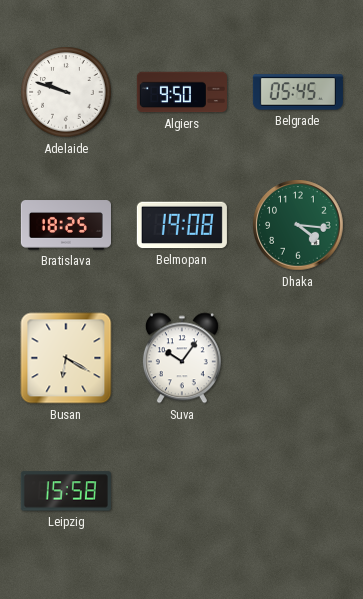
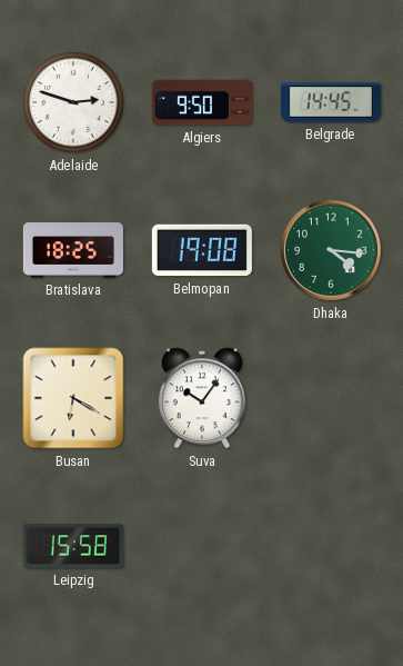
Adelaide: 9:48 -> 2:48
Belgrade: 05:45 -> 14:45
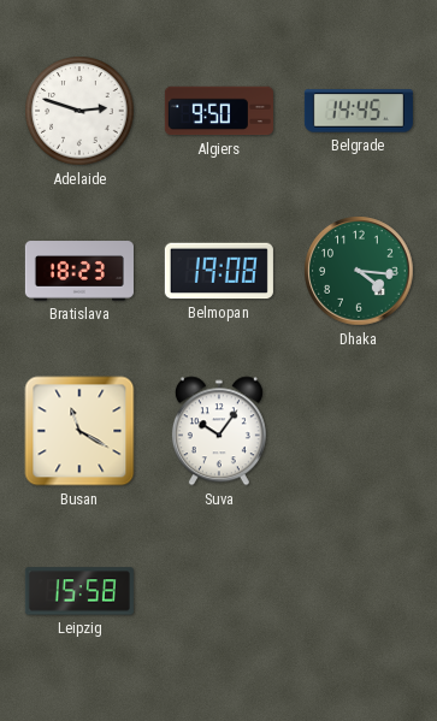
Bratislava: 18:25 -> 18:23
Busan: 6:20 -> 11:20
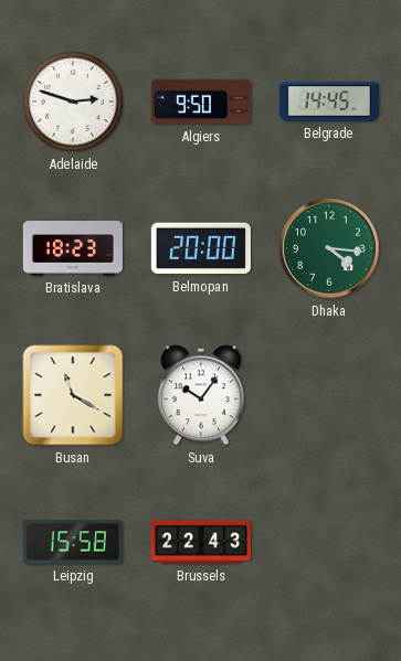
Belmopan: 19:08 -> 20:00
Brussels: none -> 22:43
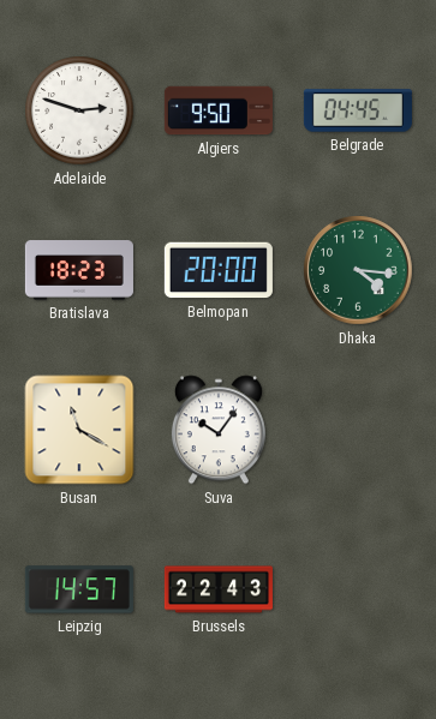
Belgrade: 14:45 -> 04:45
Leipzig: 15:58 -> 14:57
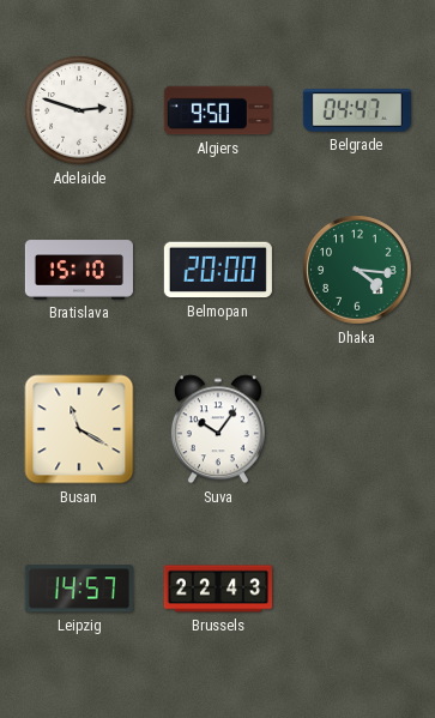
Belgrade: 04:45 -> 04:47
Bratislava: 18:23 -> 15:10
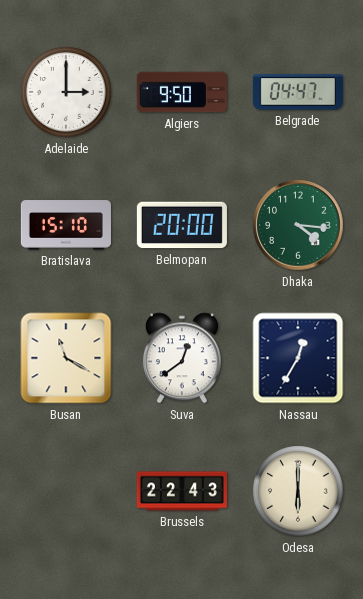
Adelaide: 2:48 -> 3:00
Suva: 10:06 -> 12:39
Nassau: none -> 12:35
Leipzig: 14:57 -> none
Odesa: none -> 6:00
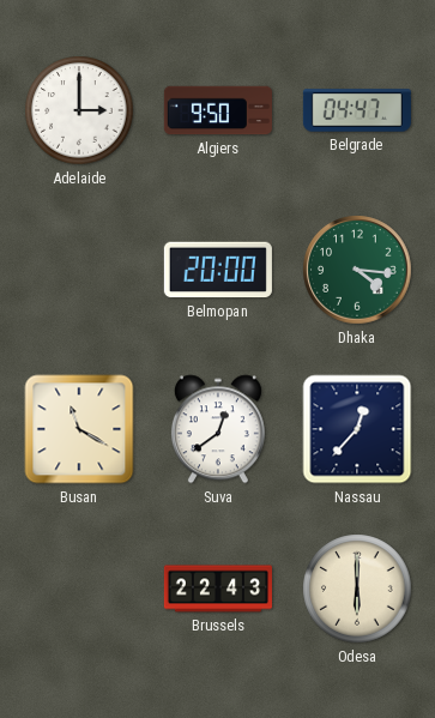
Bratislava: 15:10 -> none
Nassau: 12:35 -> 12:37
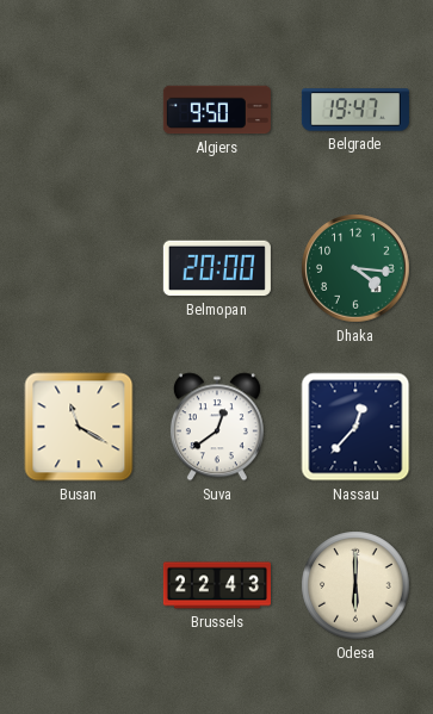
Adelaide: 3:00 -> none
Belgrade: 04:47 -> 19:47
